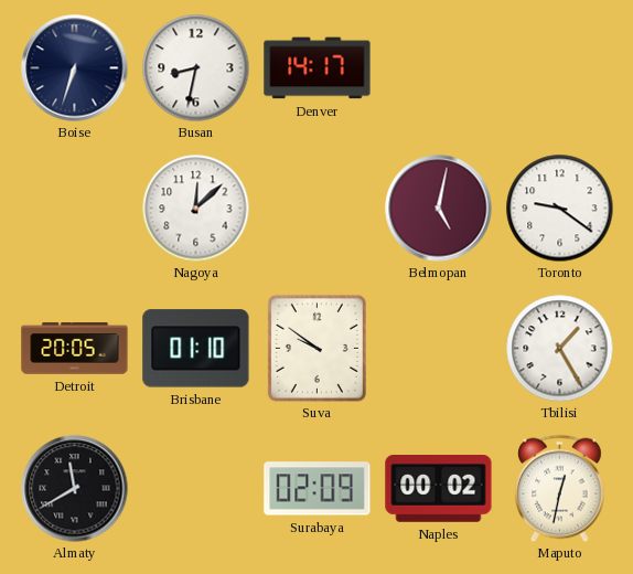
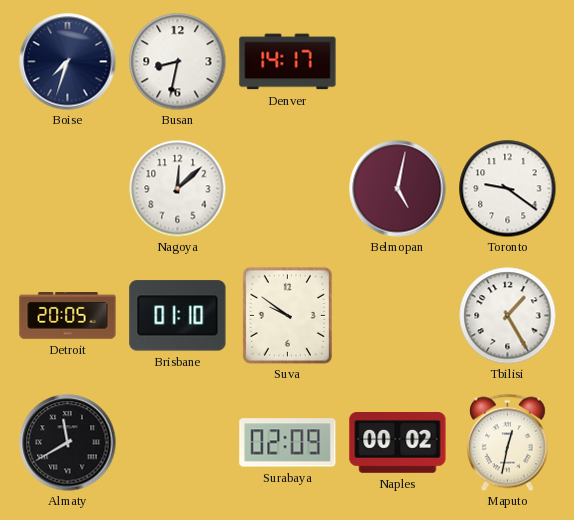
Boise: 6:33 -> 7:33
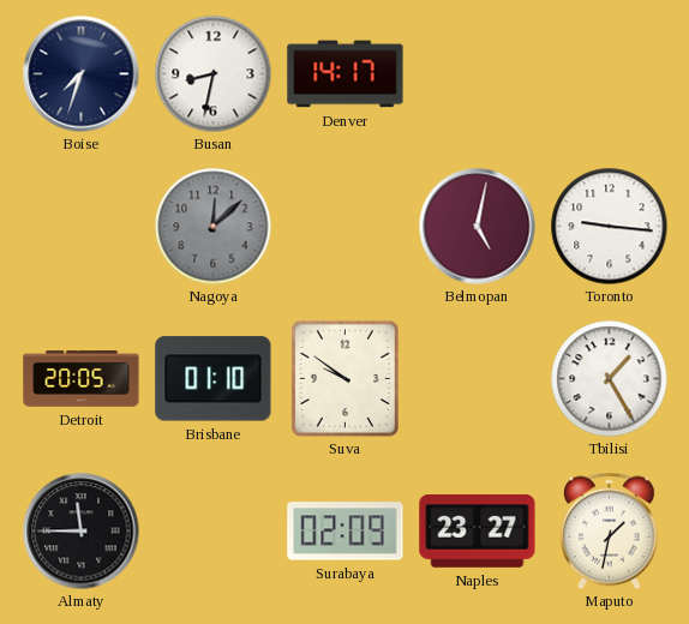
Nagoya dial: white -> grey
Toronto: 9:21 -> 9:16
Almaty: 11:40 -> 11:45
Naples: 00:02 -> 23:27
Maputo: 12:32 -> 1:32
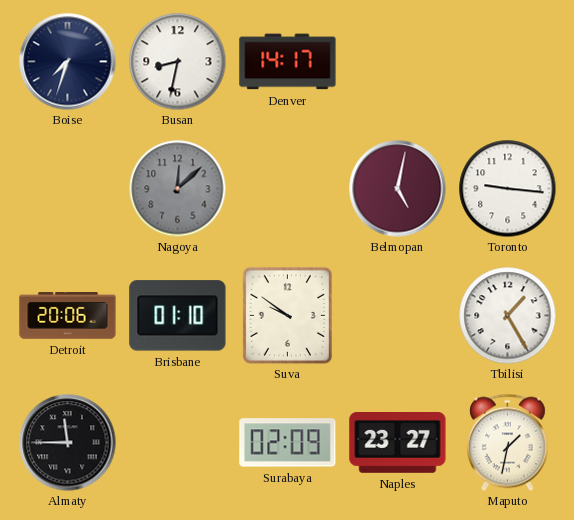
Detroit: 20:05 -> 20:06
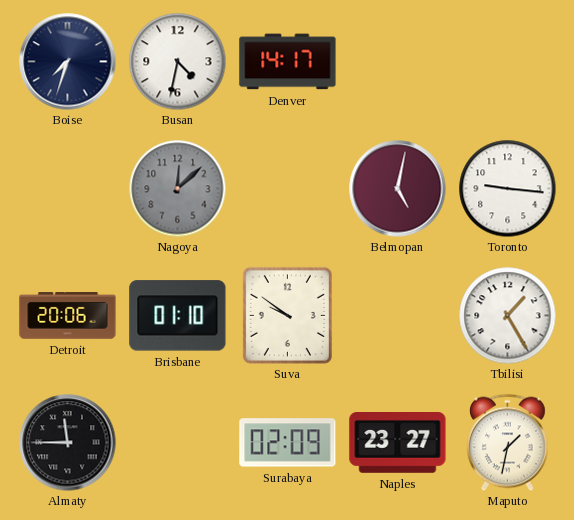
Busan: 8:32 -> 4:32
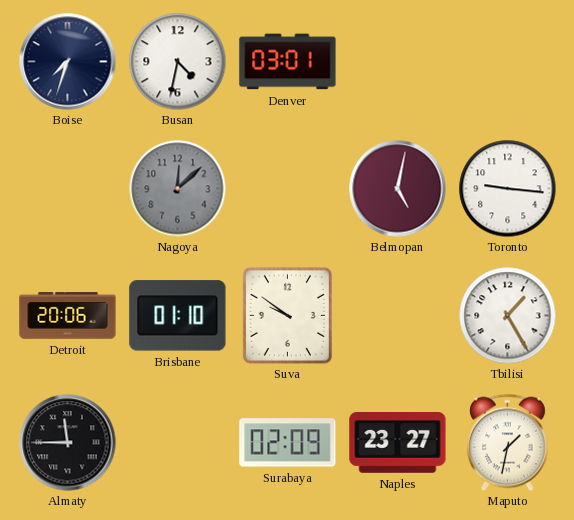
Denver: 14:17 -> 03:01
